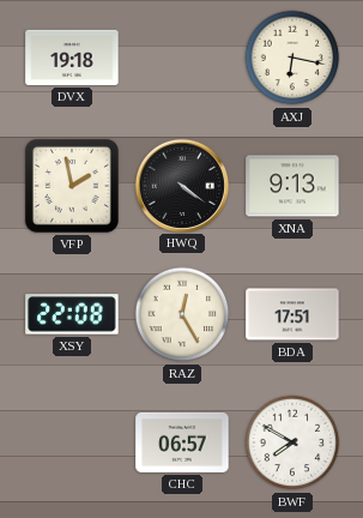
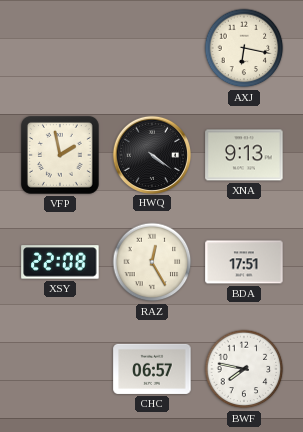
DVX: 19:18 -> none
BWF: 7:50 -> 7:47
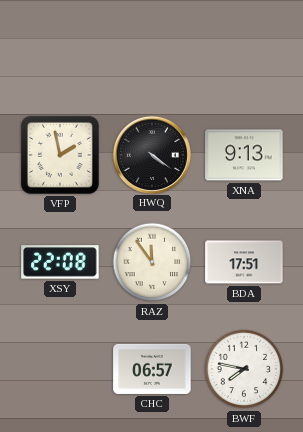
AXJ: 6:17 -> none
RAZ: 12:25 -> 11:54
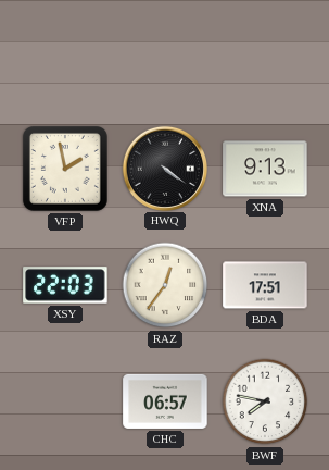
XSY: 22:08 -> 22:03
RAZ: 11:54 -> 12:36
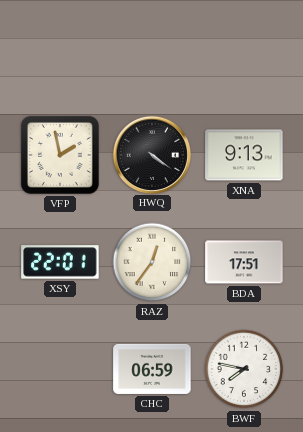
XSY: 22:03 -> 22:01
CHC: 06:57 -> 06:59
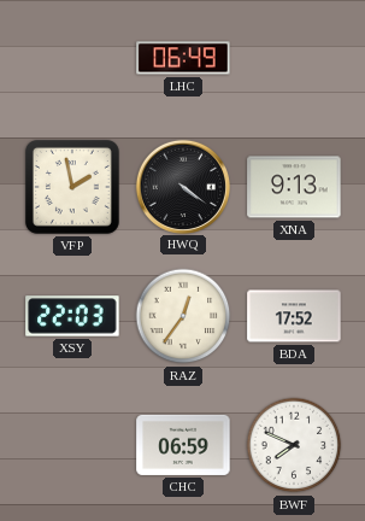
LHC: none -> 06:49
XSY: 22:01 -> 22:03
BDA: 17:51 -> 17:52
BWF: 7:47 -> 7:49
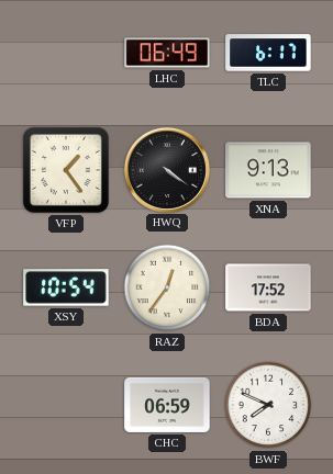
TLC: none -> 6:17
VFP: 1:58 -> 1:24
XSY: 22:03 -> 10:54
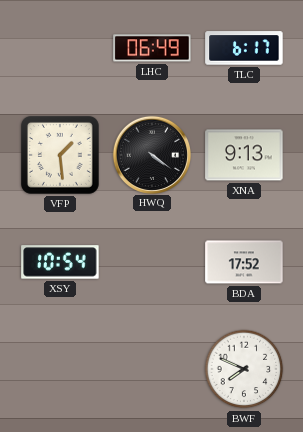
VFP: 1:24 -> 1:29
RAZ: 12:36 -> none
CHC: 06:59 -> none
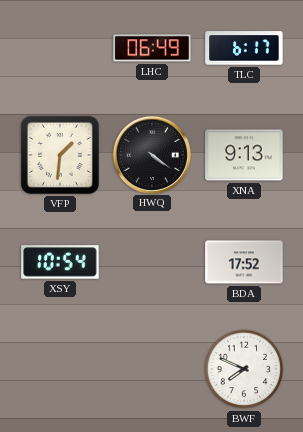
VFP: 1:29 -> 1:31
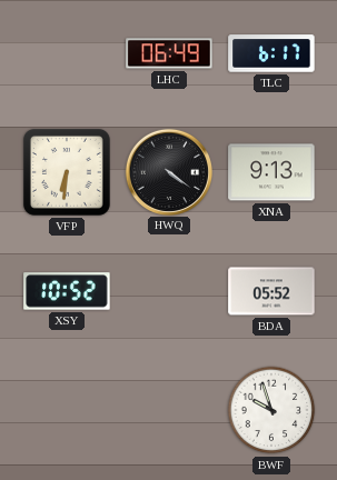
VFP: 1:31 -> 6:31
XSY: 10:54 -> 10:52
BDA: 17:52 -> 05:52
BWF: 7:49 -> 9:57
